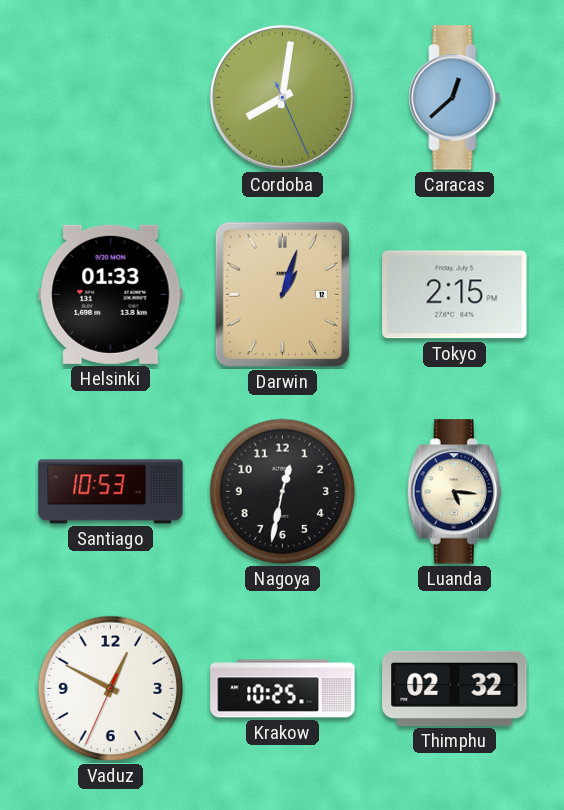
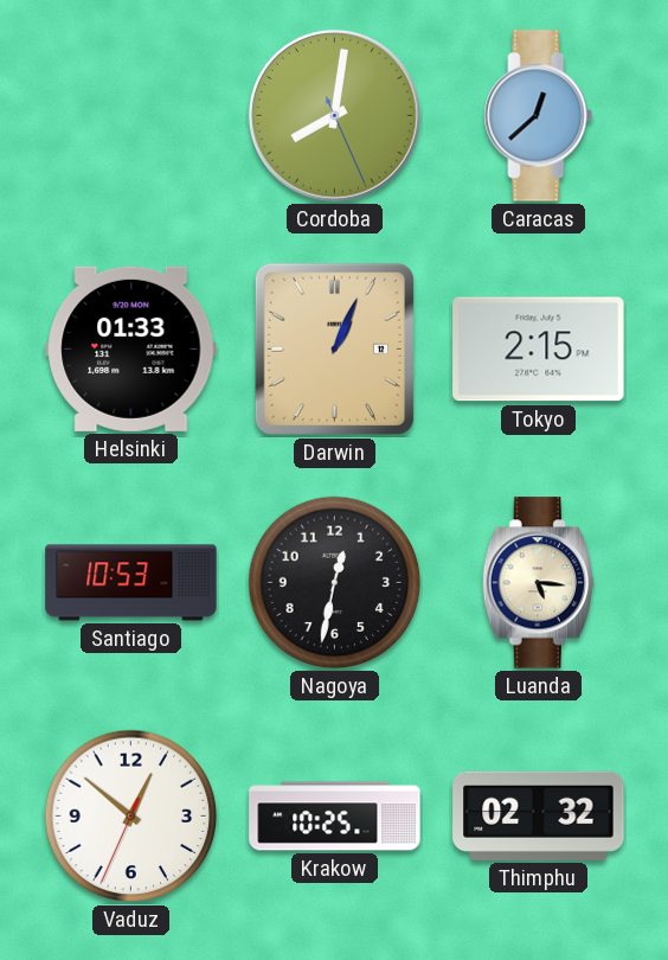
Darwin: 1:03 -> 1:04
Vaduz: 12:49 -> 12:51
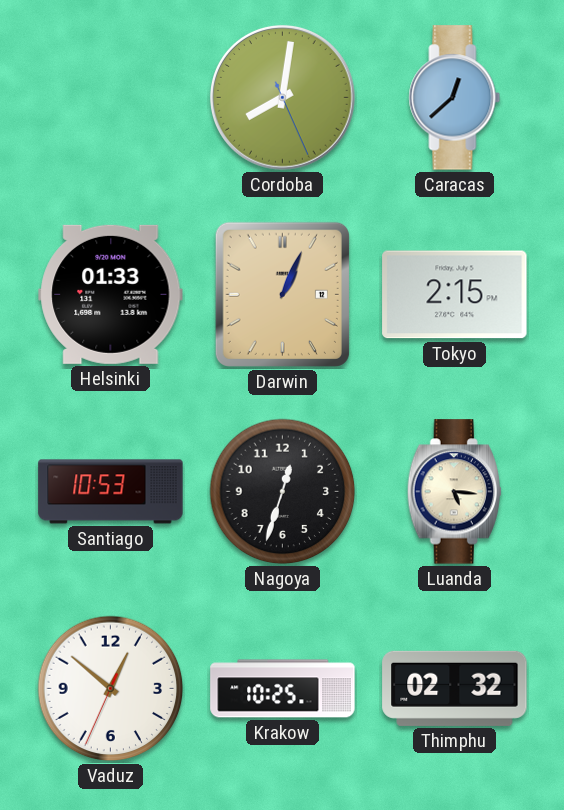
Nagoya: 12:32 -> 12:33
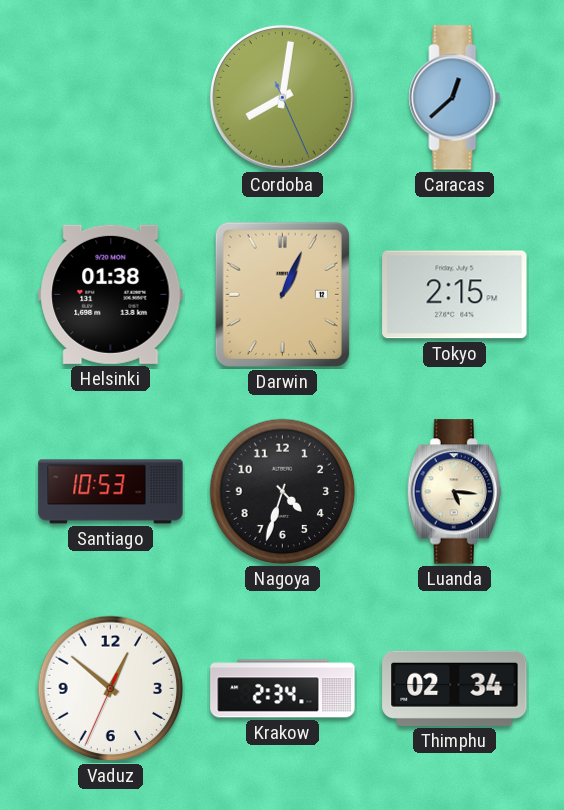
Helsinki: 01:33 -> 01:38
Nagoya: 12:33 -> 4:33
Krakow: 10:25 -> 2:34
Thimphu: 02:32 -> 02:34
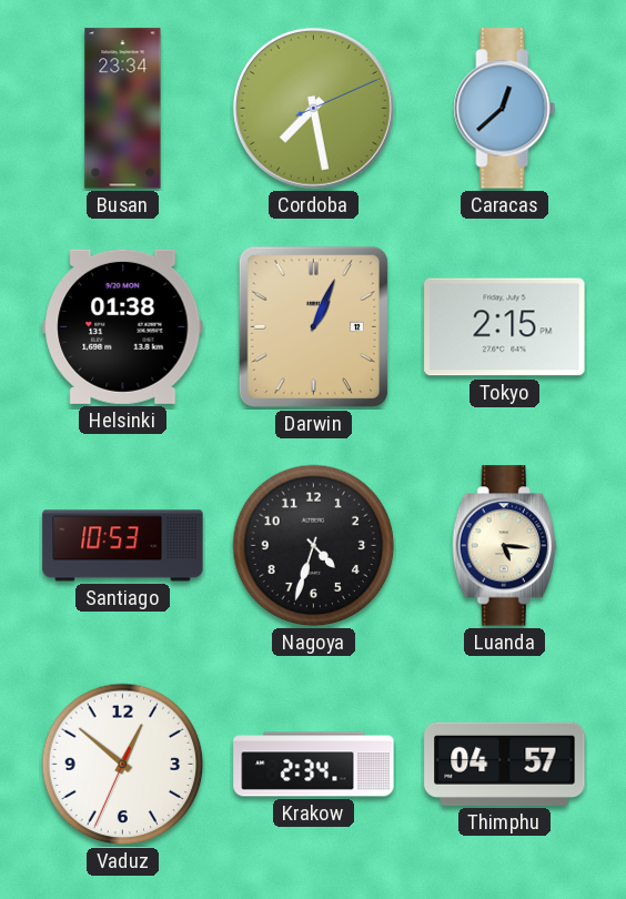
Busan: none -> 23:34
Cordoba: 8:01 -> 7:28
Thimphu: 02:34 -> 04:57
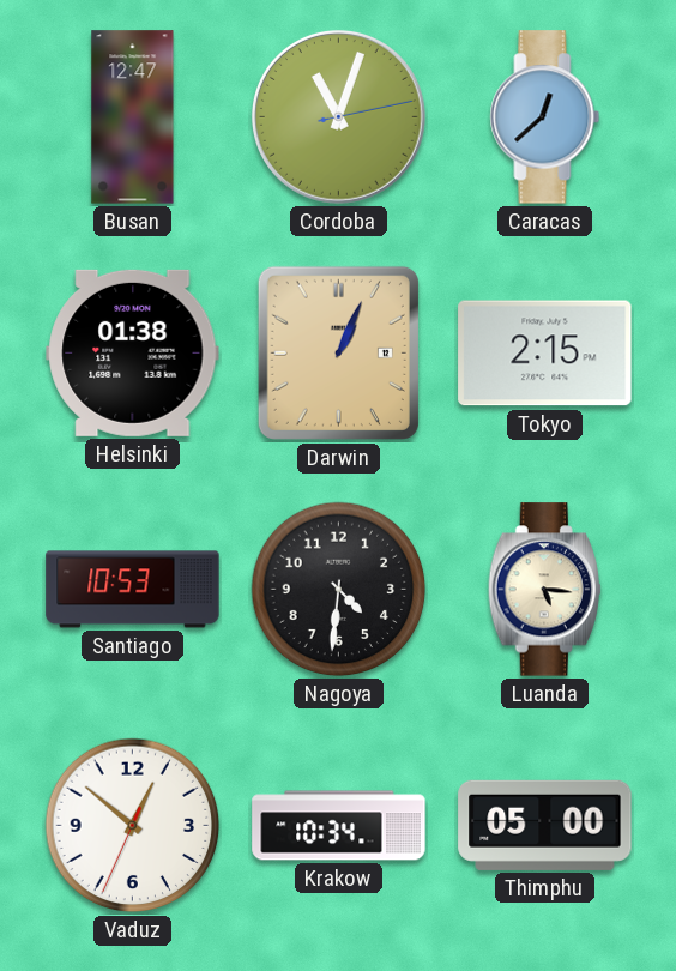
Busan: 23:34 -> 12:47
Cordoba: 7:28 -> 11:03
Nagoya: 4:33 -> 4:31
Krakow: 2:34 -> 10:34
Thimphu: 04:57 -> 05:00
